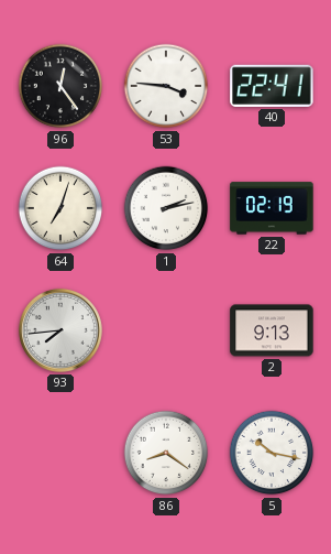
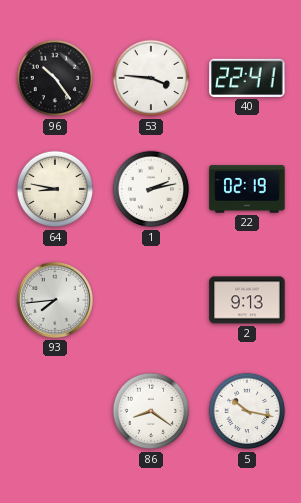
96: 12:24 -> 10:24
64: 7:03 -> 8:47
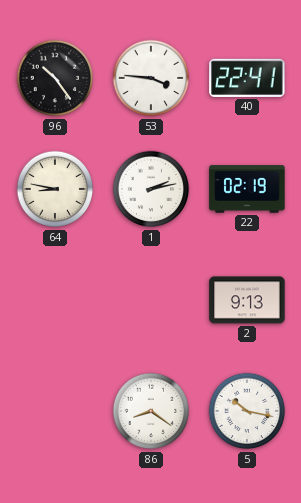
93: 7:44 -> none
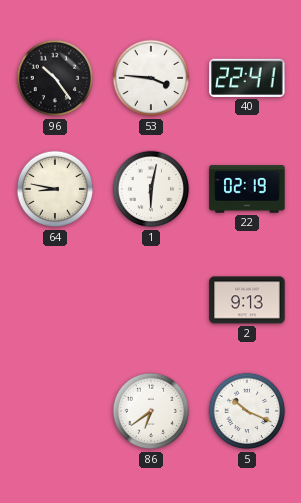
1: 2:13 -> 6:02
86: 8:21 -> 6:39
5: 10:17 -> 10:19
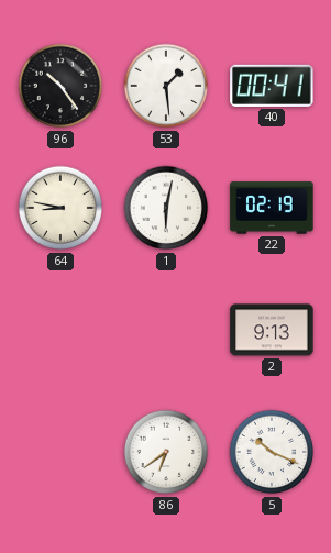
53: 3:46 -> 1:29
40: 22:41 -> 00:41
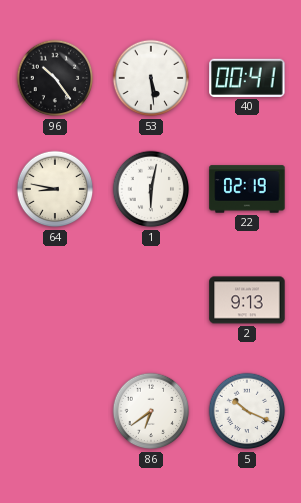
53: 1:29 -> 5:29
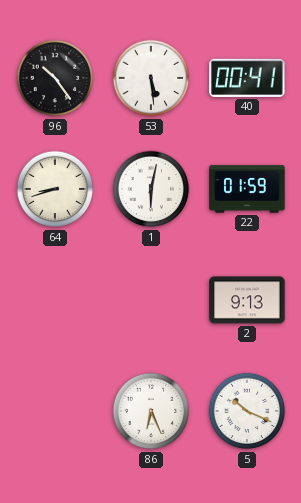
64: 8:47 -> 8:42
22: 02:19 -> 01:59
86: 6:39 -> 6:26
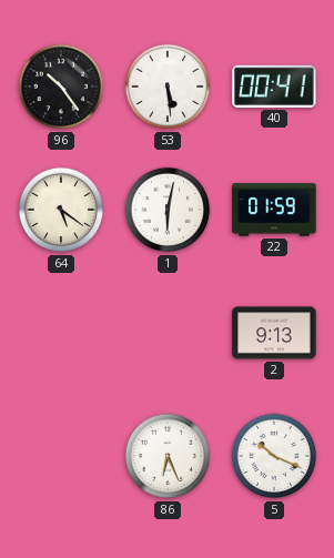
64: 8:42 -> 5:21
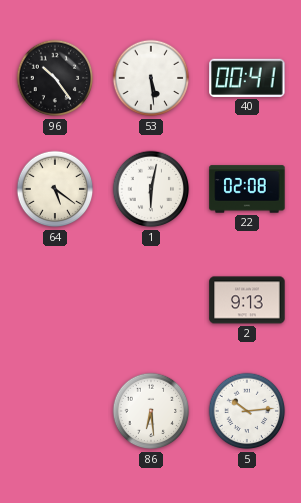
22: 01:59 -> 02:08
86: 6:26 -> 6:29
5: 10:19 -> 10:14
